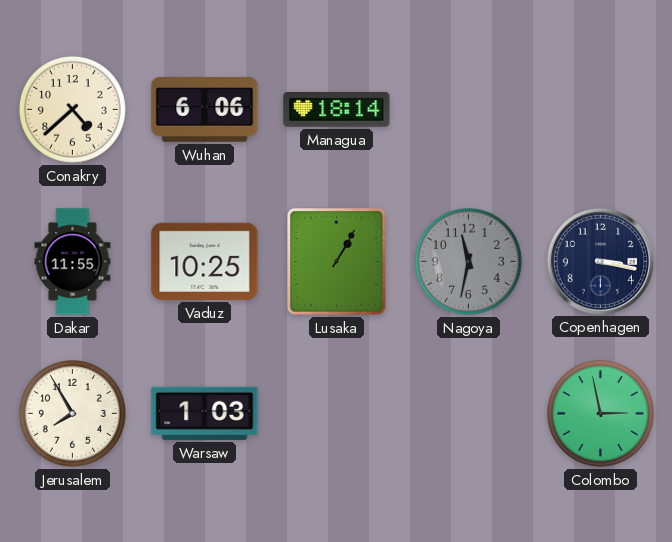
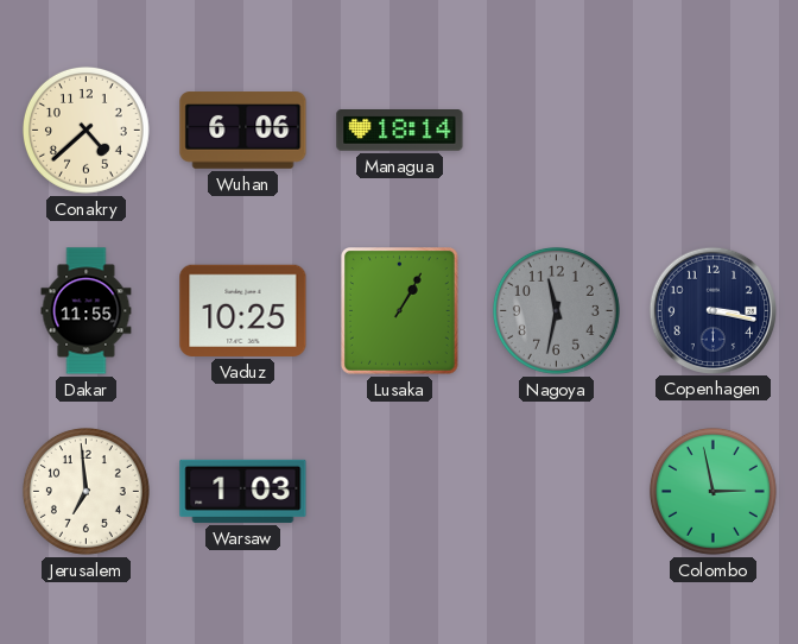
Jerusalem: 7:55 -> 6:59
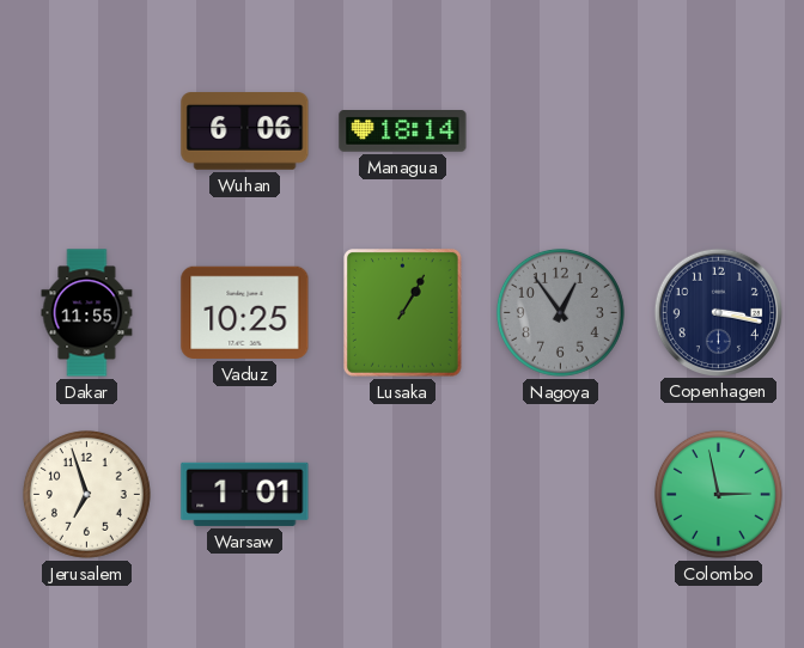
Conakry: 4:38 -> none
Nagoya: 11:32 -> 12:54
Jerusalem: 6:59 -> 6:57
Warsaw: 1:03 -> 1:01
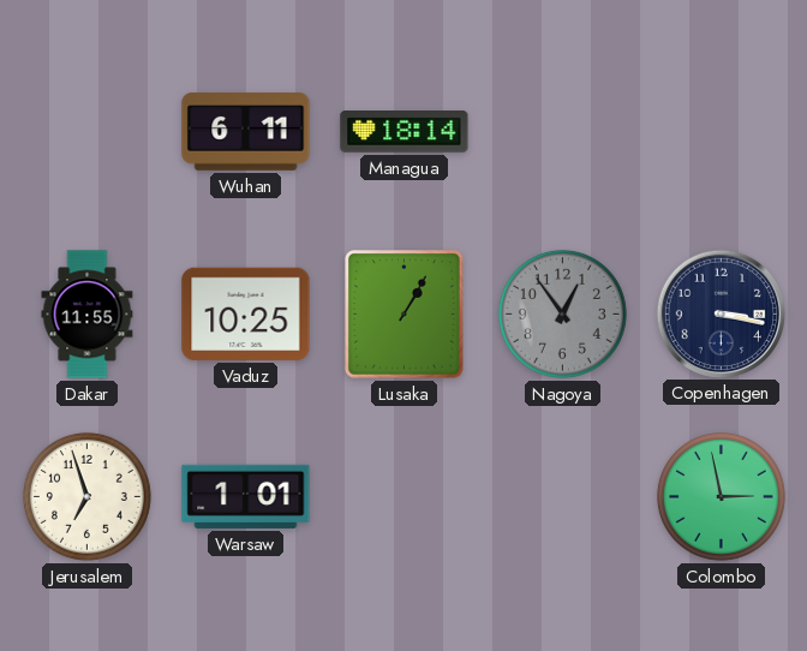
Wuhan: 6:06 -> 6:11
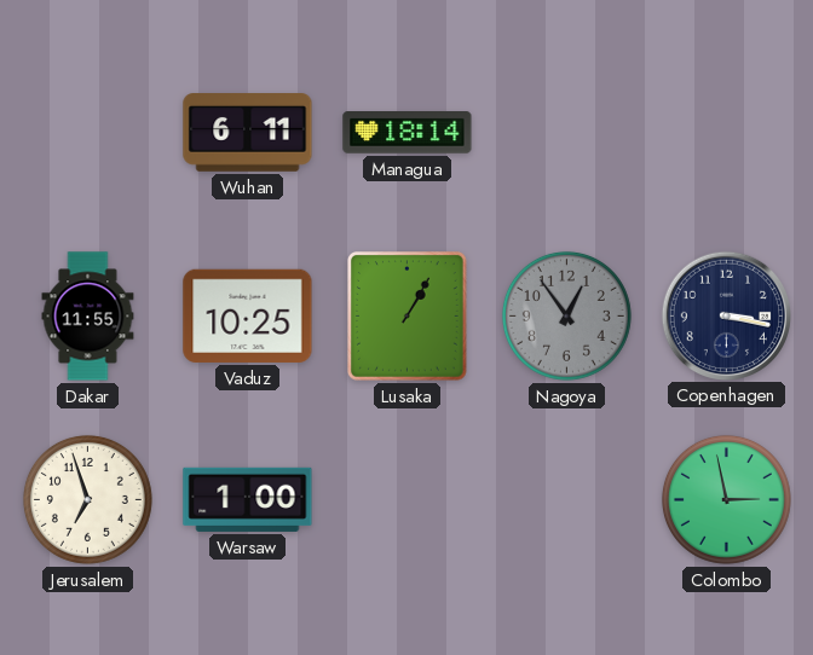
Warsaw: 1:01 -> 1:00
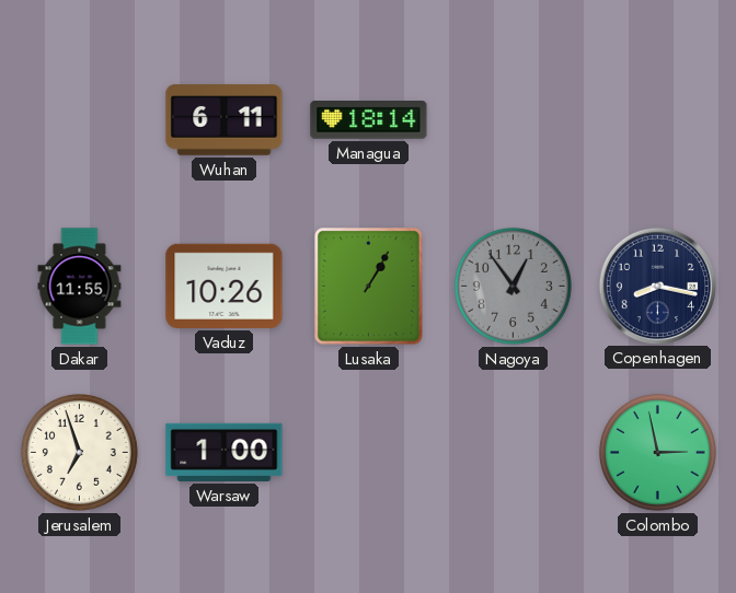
Vaduz: 10:25 -> 10:26
Copenhagen: 3:17 -> 8:17
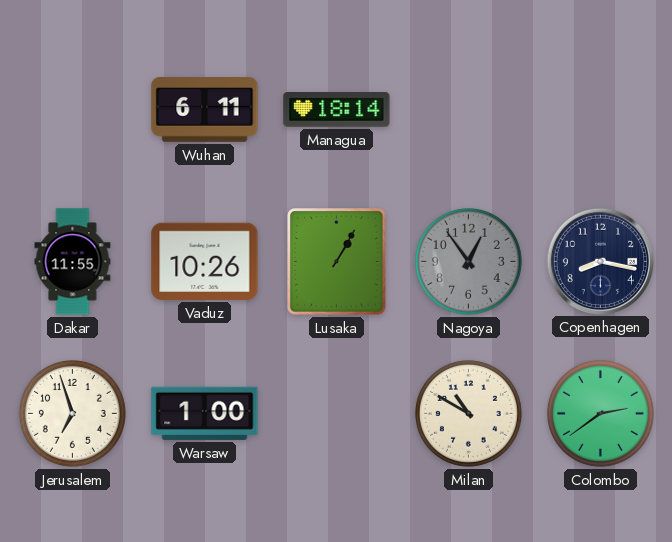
Milan: none -> 10:50
Colombo: 2:58 -> 2:39
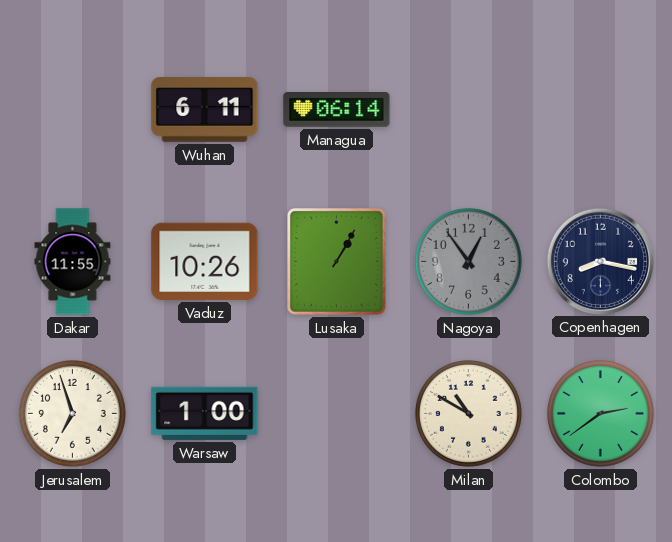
Managua: 18:14 -> 06:14
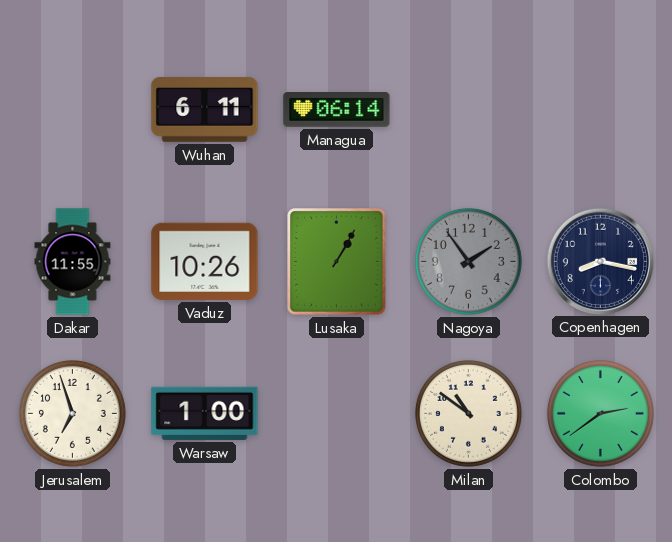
Nagoya: 12:54 -> 1:54
Milan: 10:50 -> 10:51
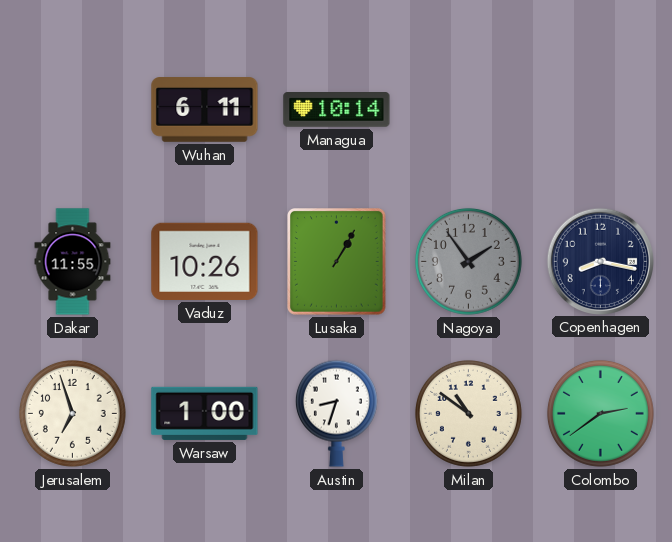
Managua: 06:14 -> 10:14
Austin: none -> 8:33
